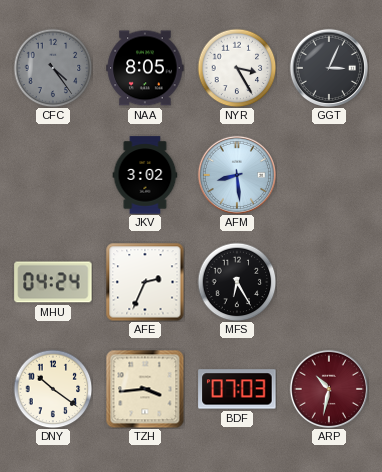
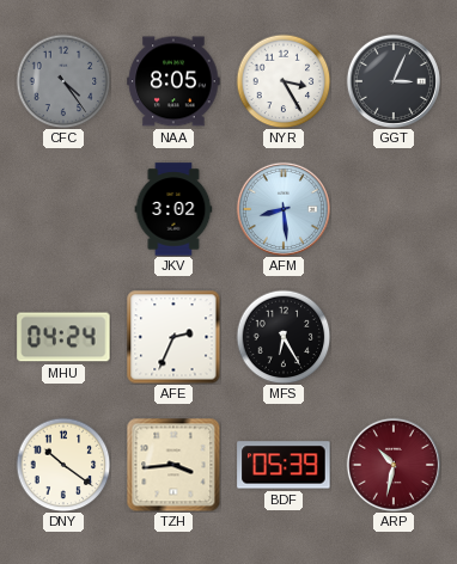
BDF: 07:03 -> 05:39
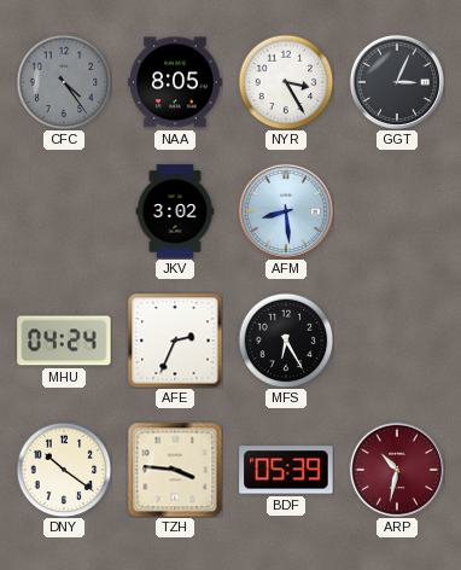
TZH: 3:44 -> 3:46
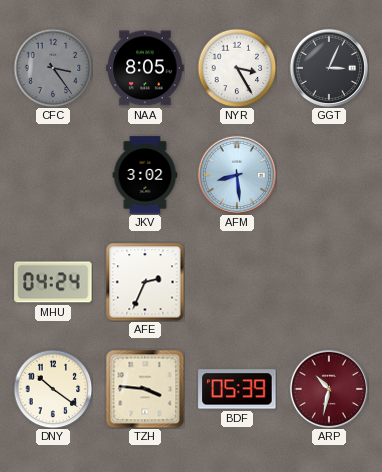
CFC: 4:24 -> 3:24
MFS: 6:25 -> none
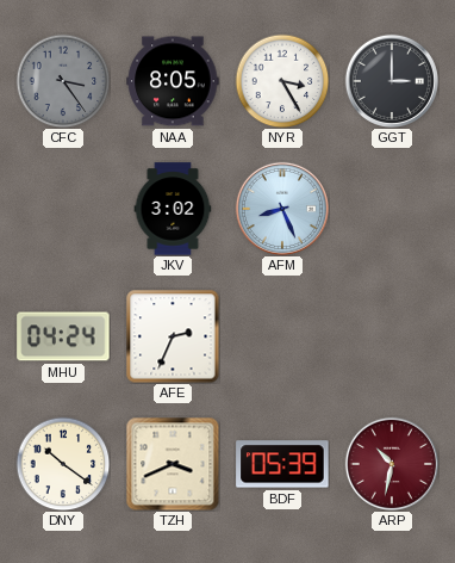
GGT: 3:04 -> 3:00
AFM: 8:29 -> 8:26
TZH: 3:46 -> 3:41
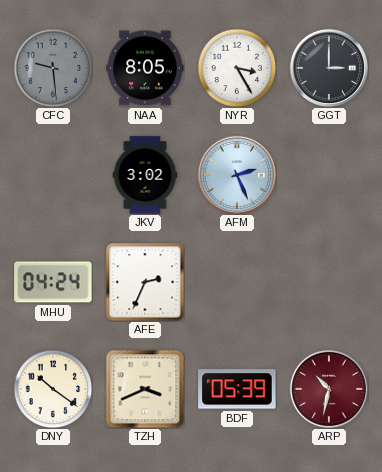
CFC: 3:24 -> 9:29
AFM: 8:26 -> 2:26
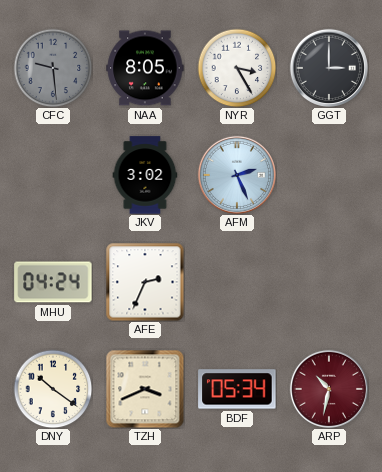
BDF: 05:39 -> 05:34
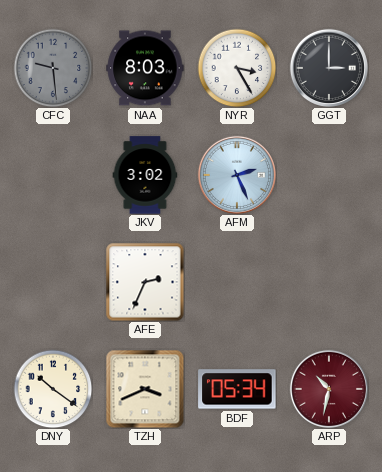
NAA: 8:05 -> 8:03
MHU: 04:24 -> none
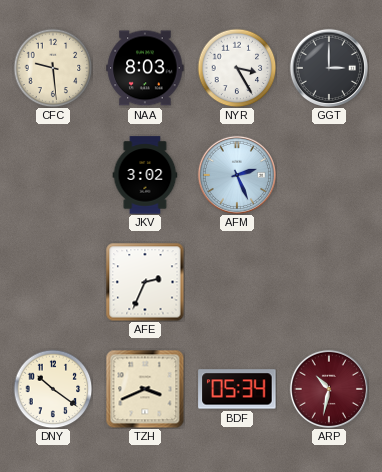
CFC dial: grey -> cream
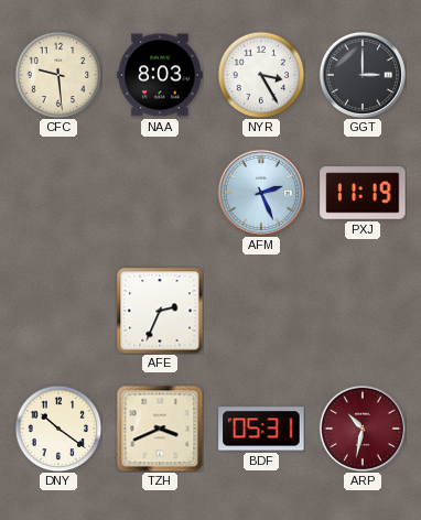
JKV: 3:02 -> none
PXJ: none -> 11:19
BDF: 05:34 -> 05:31
